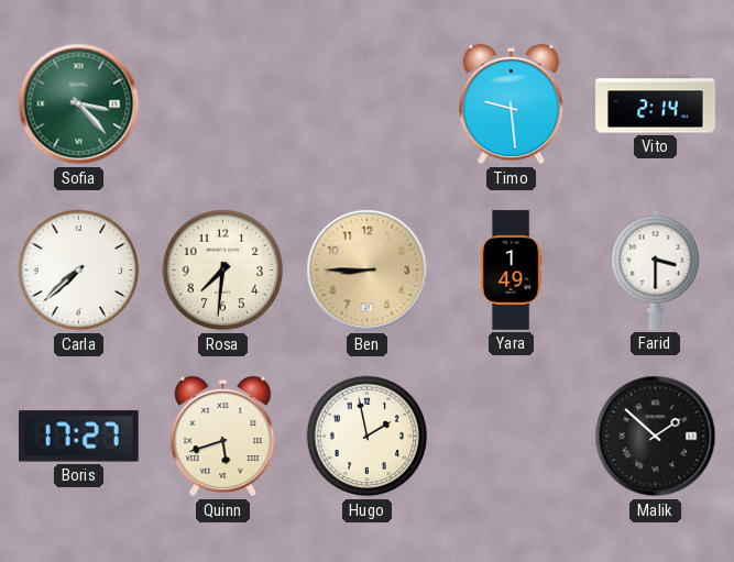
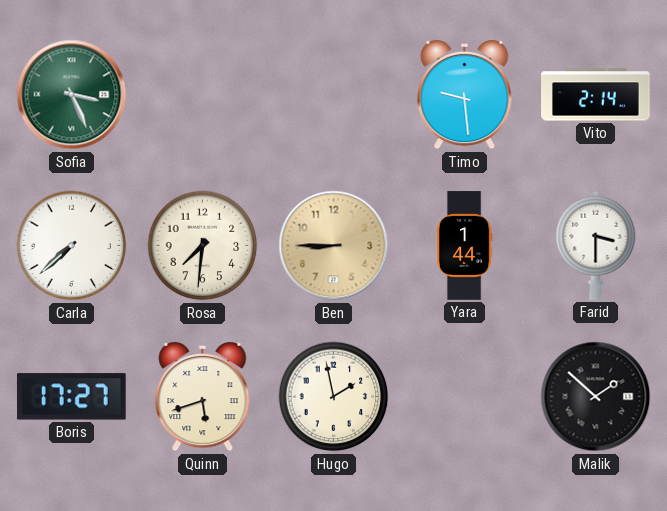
Sofia: 3:23 -> 3:26
Yara: 1:49 -> 1:44
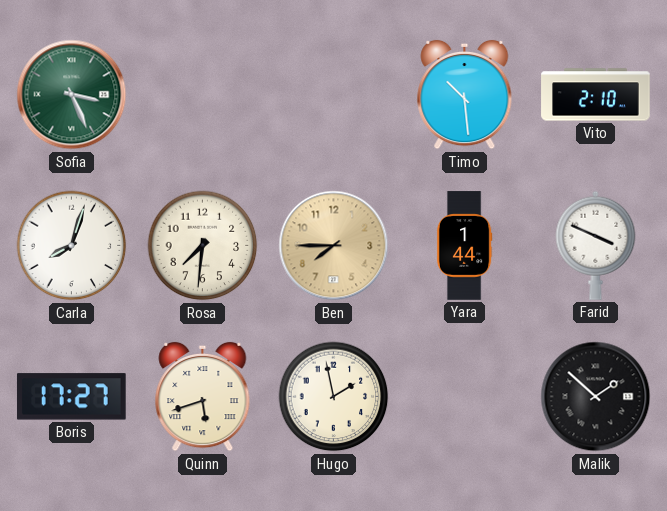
Timo: 9:29 -> 10:29
Vito: 2:14 -> 2:10
Carla: 7:38 -> 8:03
Ben: 8:45 -> 7:45
Farid: 3:30 -> 3:49
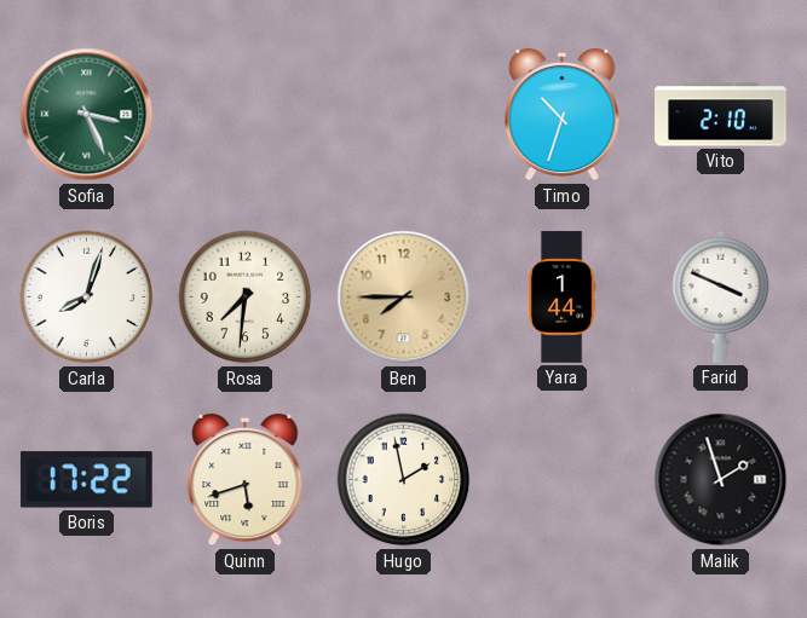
Timo: 10:29 -> 10:33
Boris: 17:27 -> 17:22
Malik: 1:52 -> 1:57
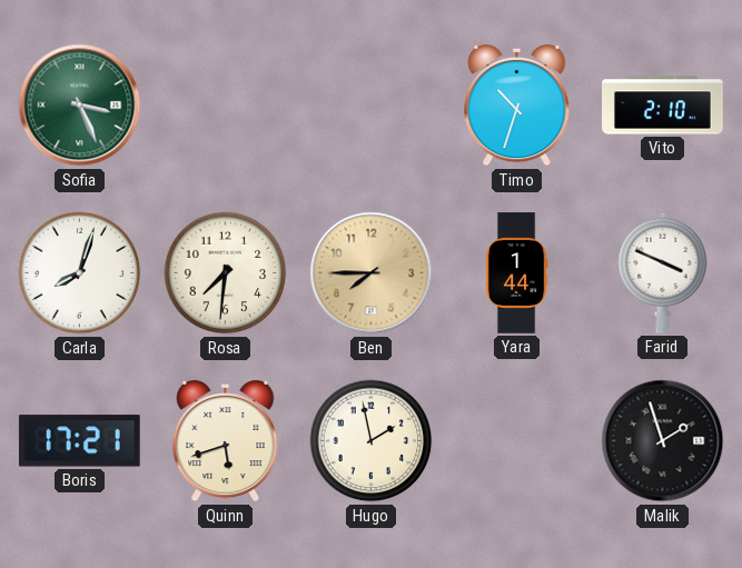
Boris: 17:22 -> 17:21
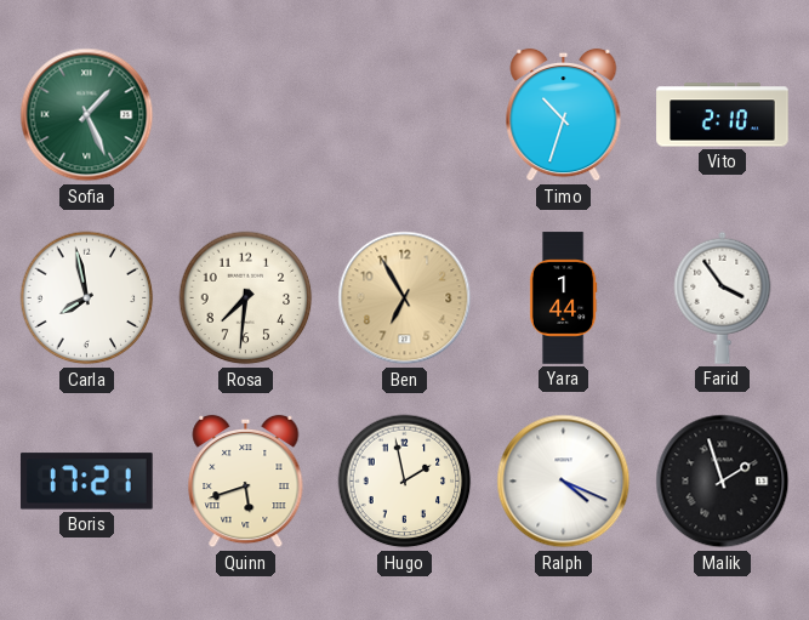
Sofia: 3:26 -> 1:26
Carla: 8:03 -> 7:58
Ben: 7:45 -> 6:55
Farid: 3:49 -> 3:54
Ralph: none -> 4:19
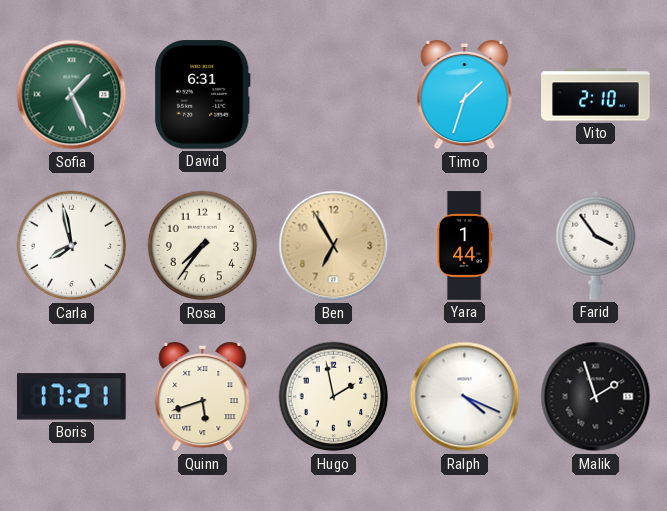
David: none -> 6:31
Timo: 10:33 -> 1:33
Rosa: 7:31 -> 7:36
